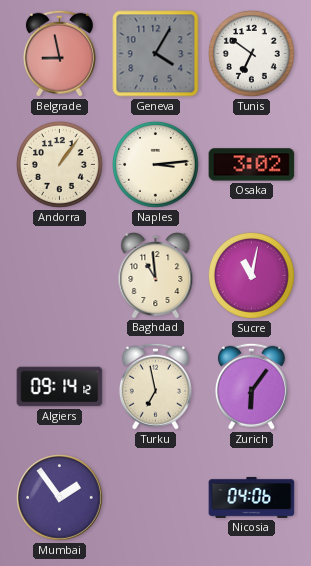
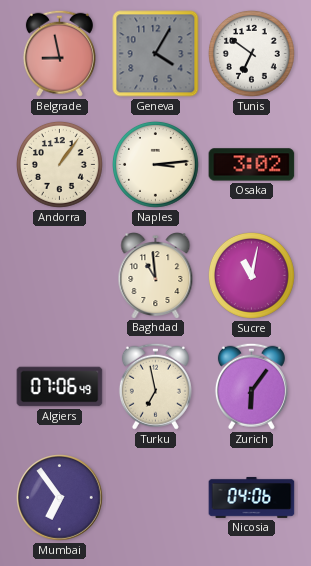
Algiers: 09:14 -> 07:06
Mumbai: 1:54 -> 6:54
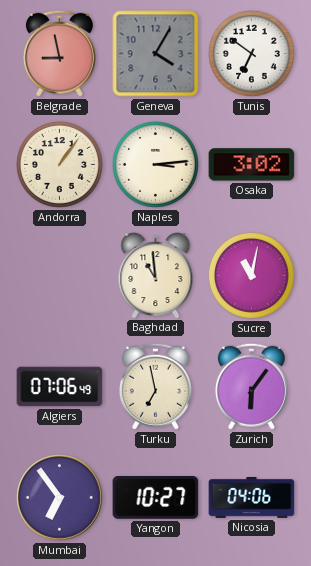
Yangon: none -> 10:27
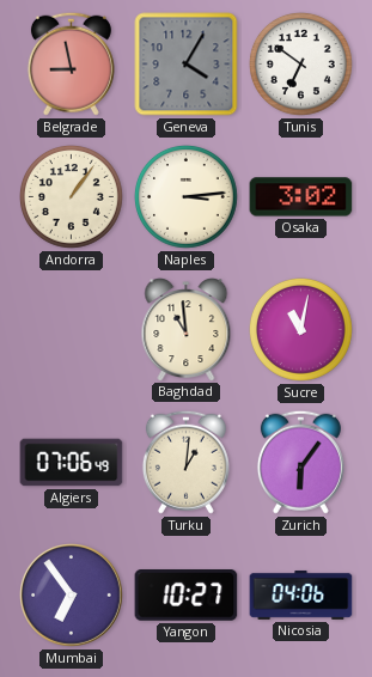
Turku: 6:58 -> 1:01
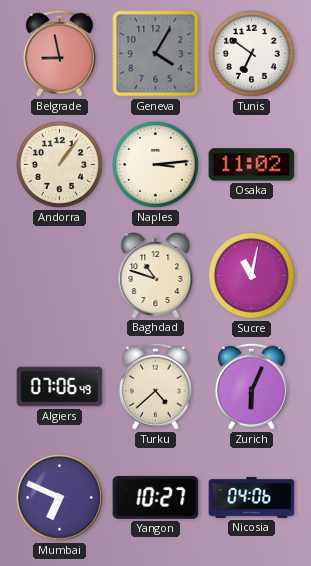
Osaka: 3:02 -> 11:02
Baghdad: 10:59 -> 10:48
Turku: 1:01 -> 4:38
Zurich: 6:06 -> 6:04
Mumbai: 6:54 -> 6:49
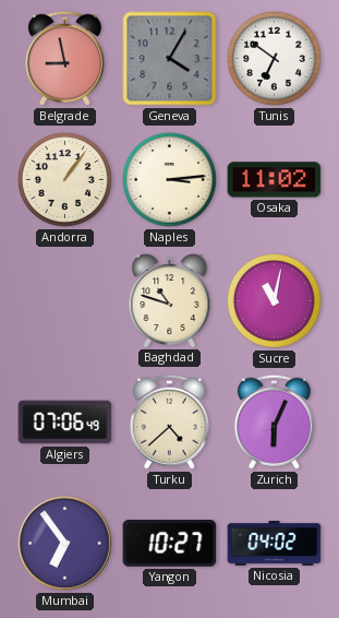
Mumbai: 6:49 -> 6:54
Nicosia: 04:06 -> 04:02
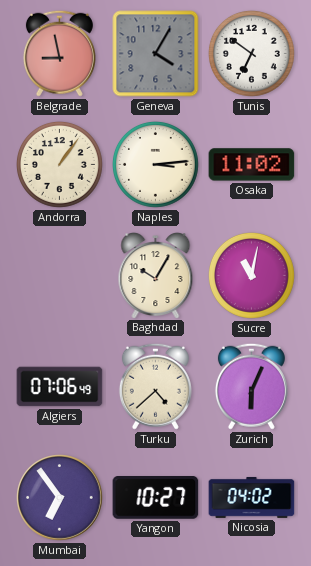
Baghdad: 10:48 -> 10:05
